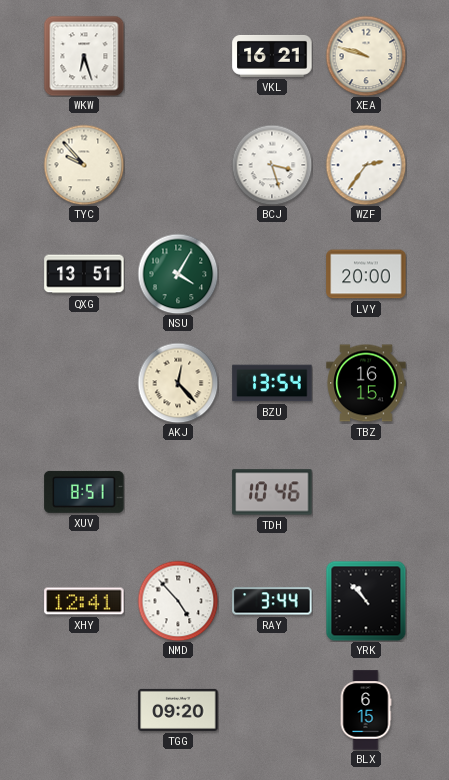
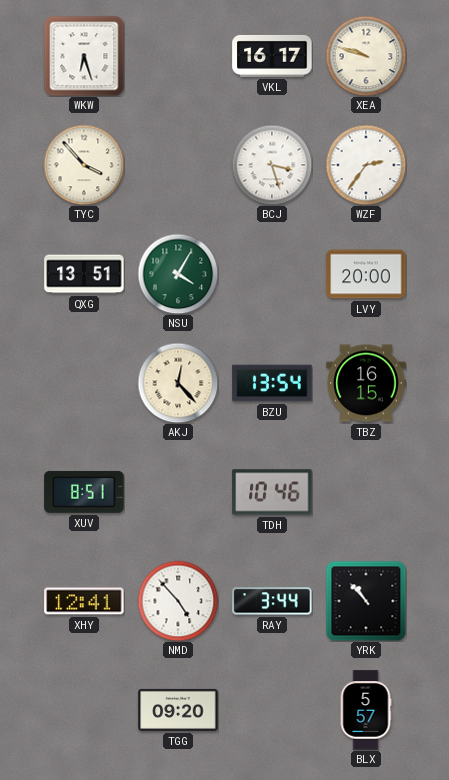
VKL: 16:21 -> 16:17
TYC: 9:53 -> 3:53
BLX: 6:15 -> 5:57
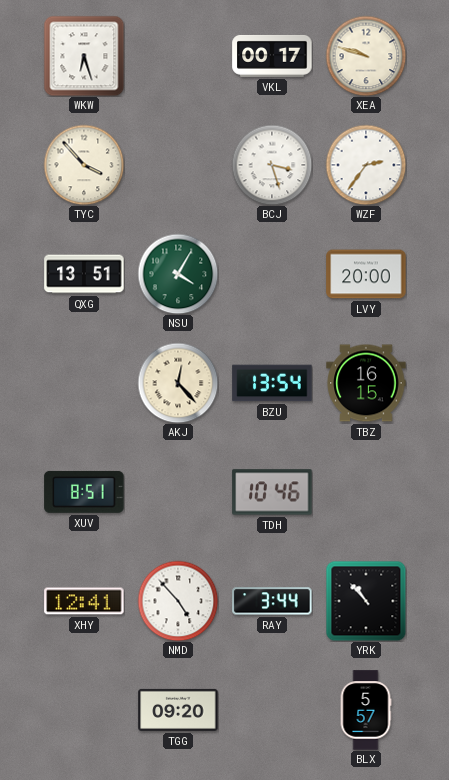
VKL: 16:17 -> 00:17
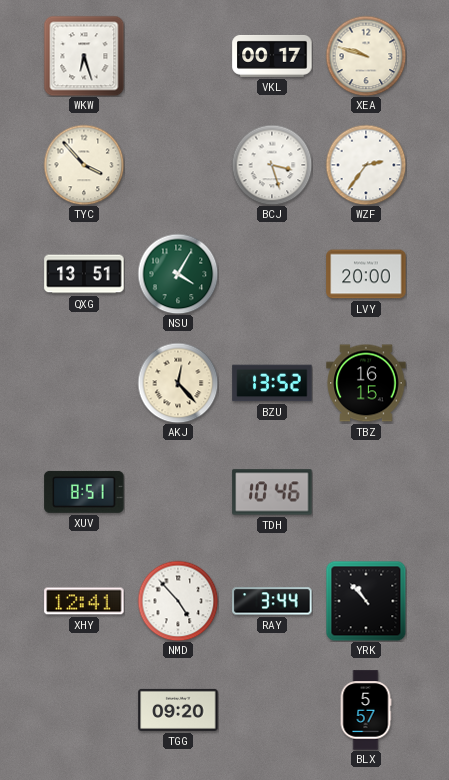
BZU: 13:54 -> 13:52
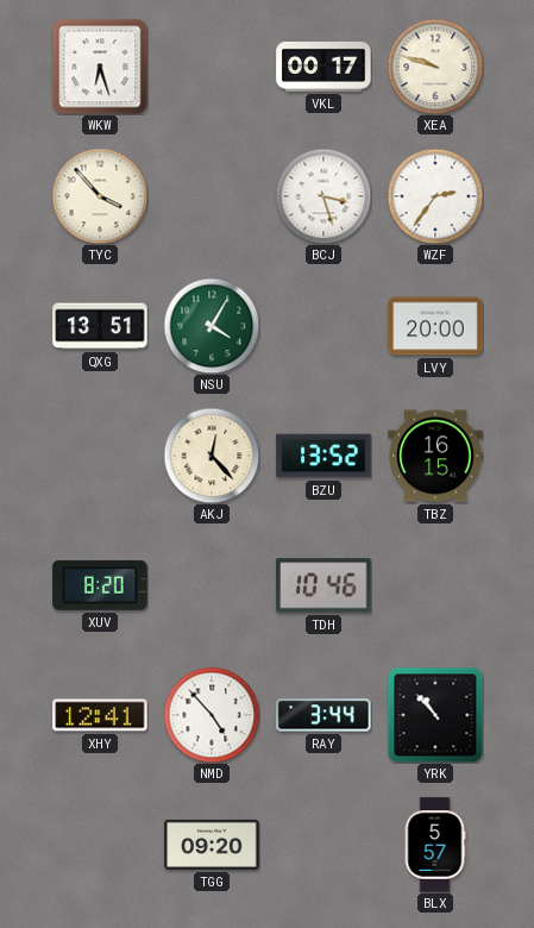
XUV: 8:51 -> 8:20
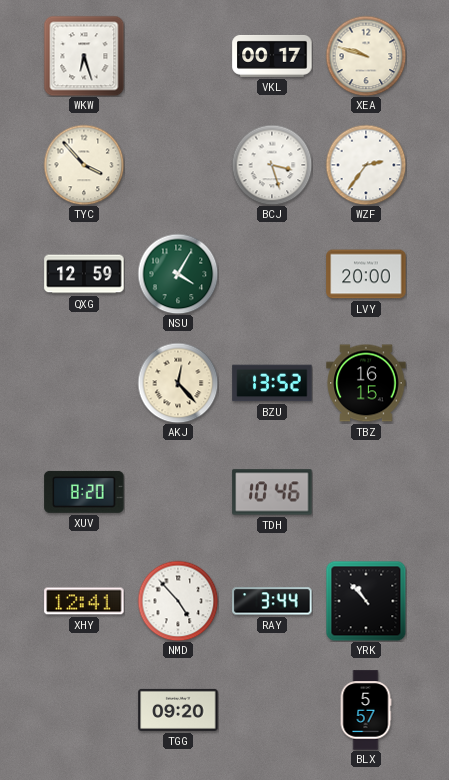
QXG: 13:51 -> 12:59
